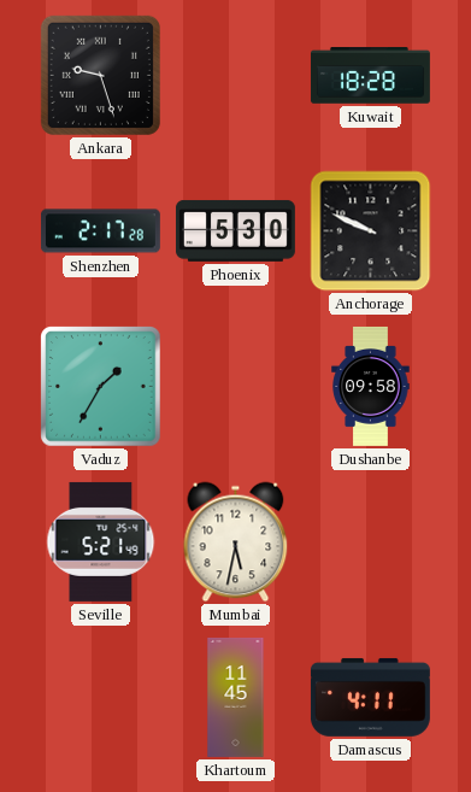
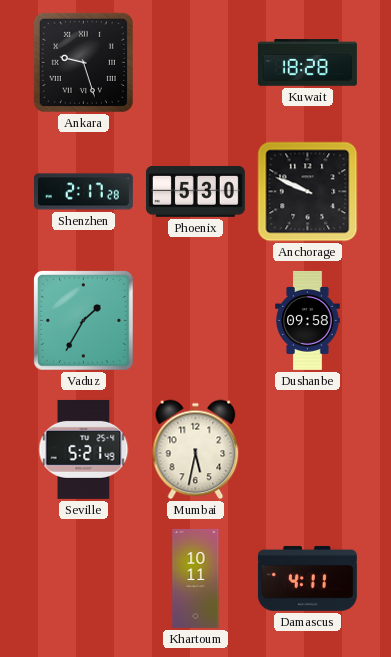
Khartoum: 11:45 -> 10:11
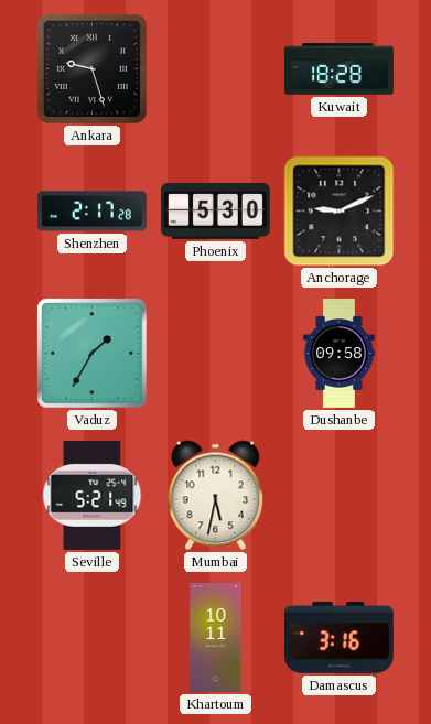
Anchorage: 9:49 -> 9:11
Damascus: 4:11 -> 3:16
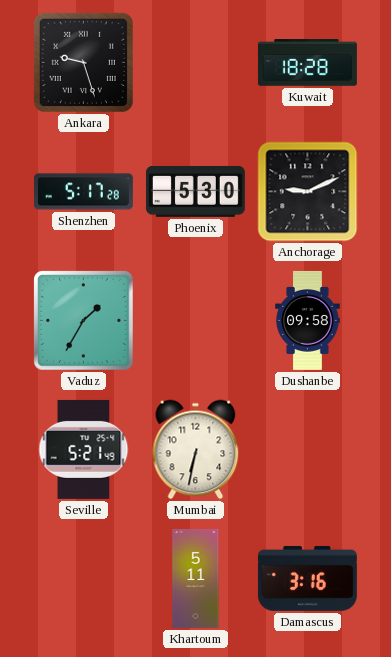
Shenzhen: 2:17 -> 5:17
Mumbai: 5:32 -> 6:32
Khartoum: 10:11 -> 5:11
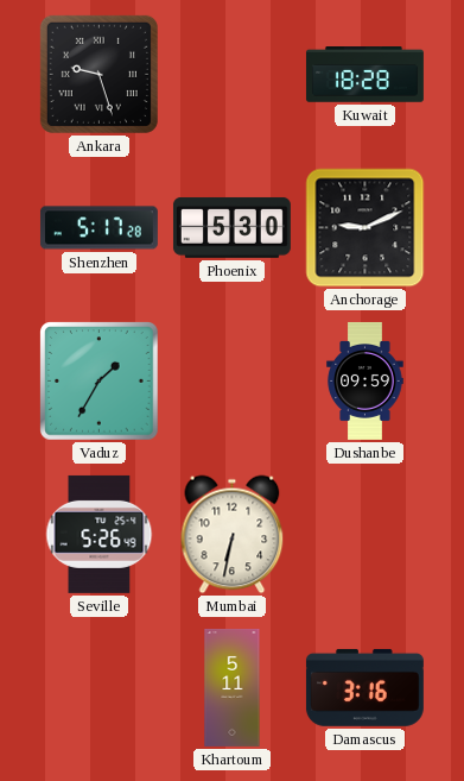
Dushanbe: 09:58 -> 09:59
Seville: 5:21 -> 5:26
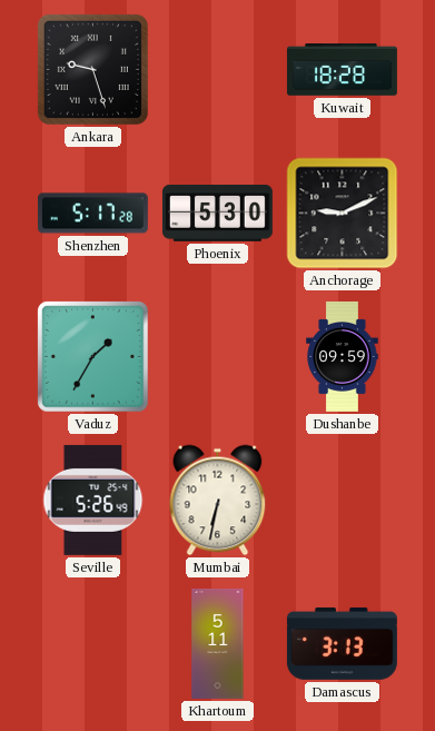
Damascus: 3:16 -> 3:13
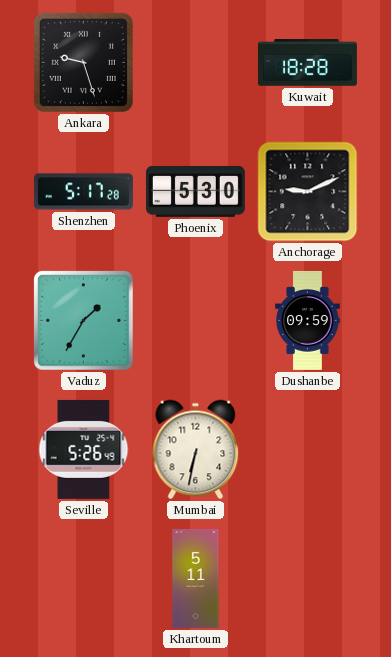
Damascus: 3:13 -> none
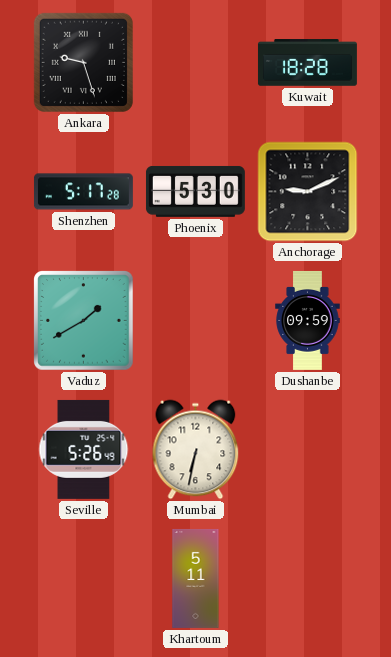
Vaduz: 1:35 -> 1:40
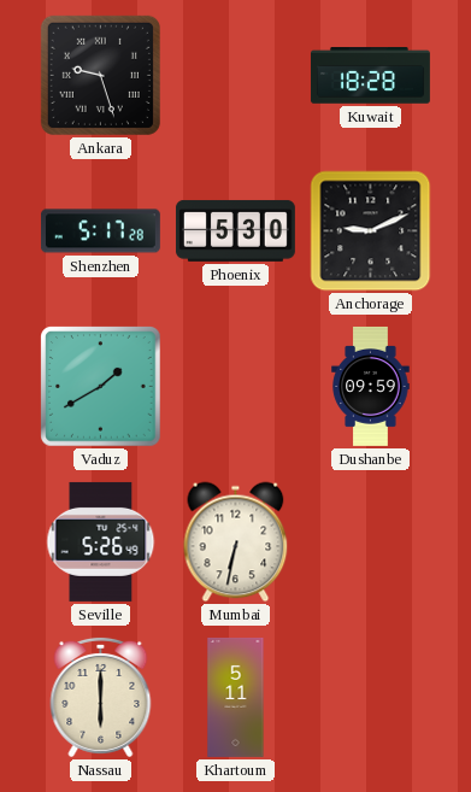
Nassau: none -> 6:00
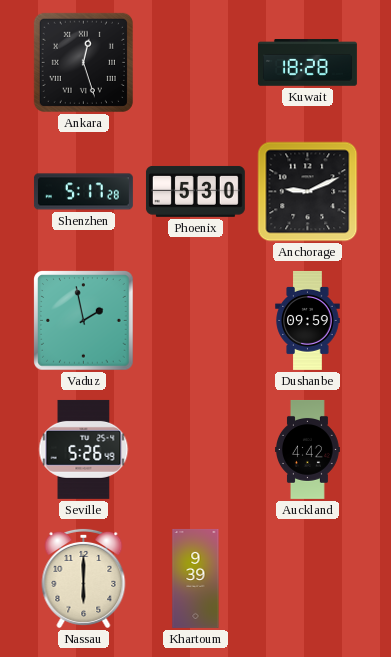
Ankara: 9:27 -> 12:27
Vaduz: 1:40 -> 1:58
Mumbai: 6:32 -> none
Auckland: none -> 4:42
Khartoum: 5:11 -> 9:39
